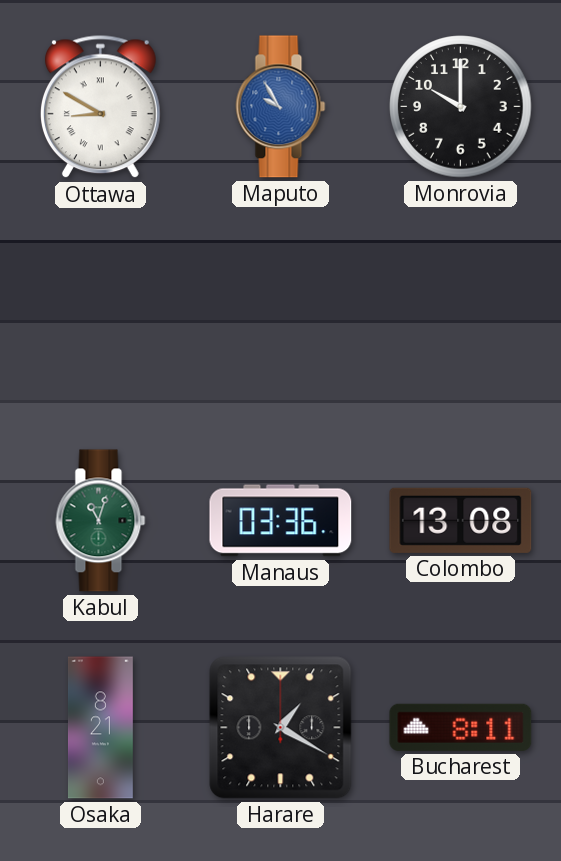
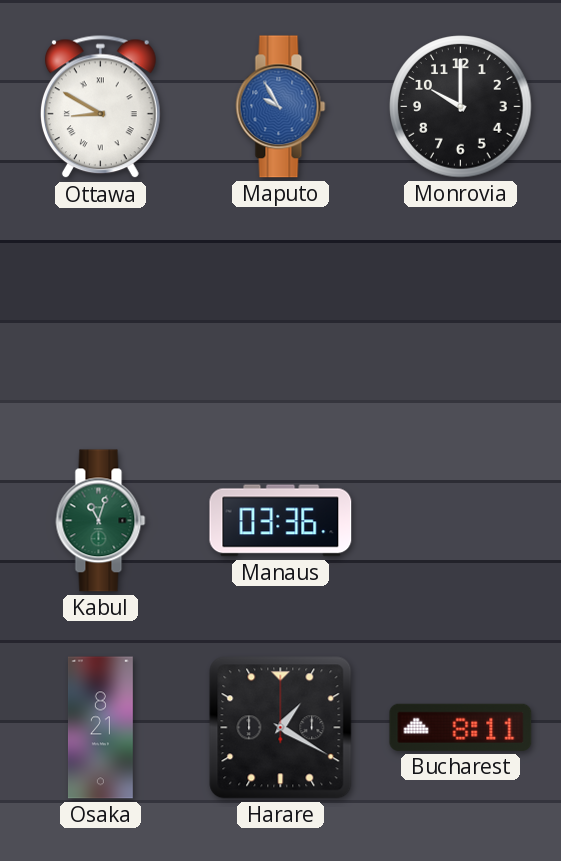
Colombo: 13:08 -> none
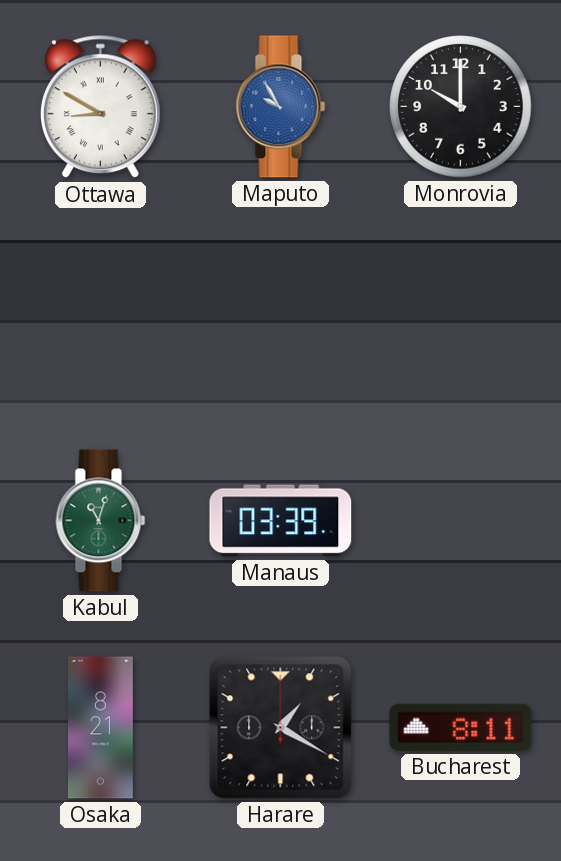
Manaus: 03:36 -> 03:39
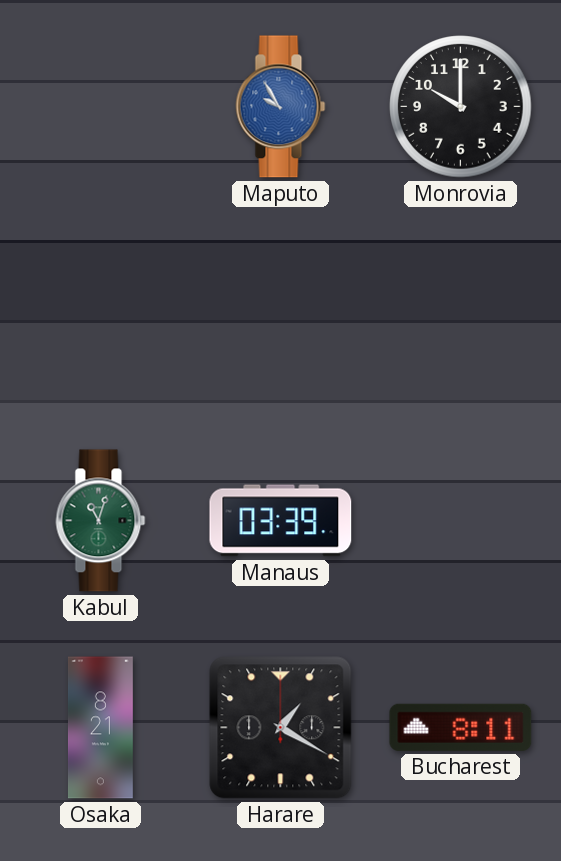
Ottawa: 8:50 -> none
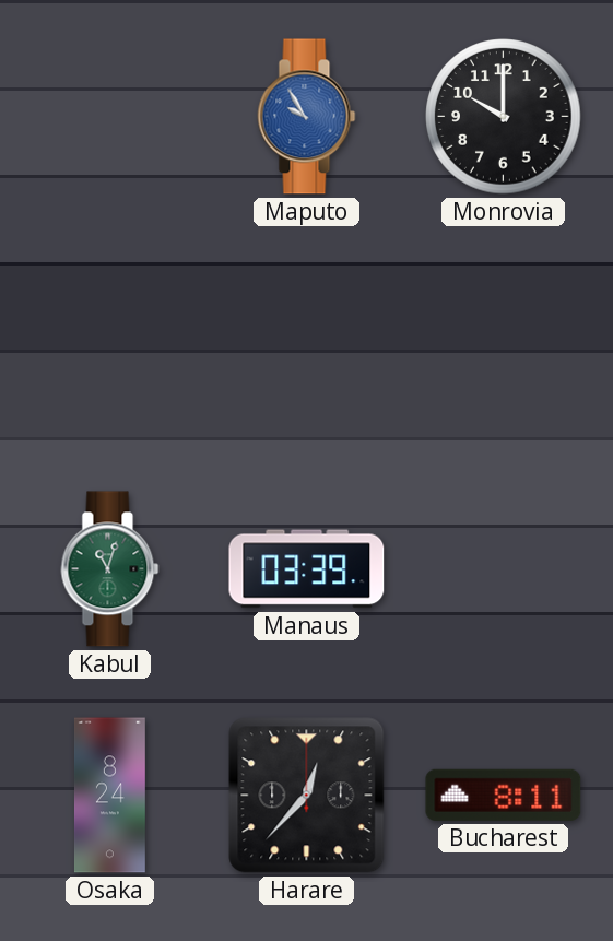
Osaka: 8:21 -> 8:24
Harare: 1:20 -> 12:37
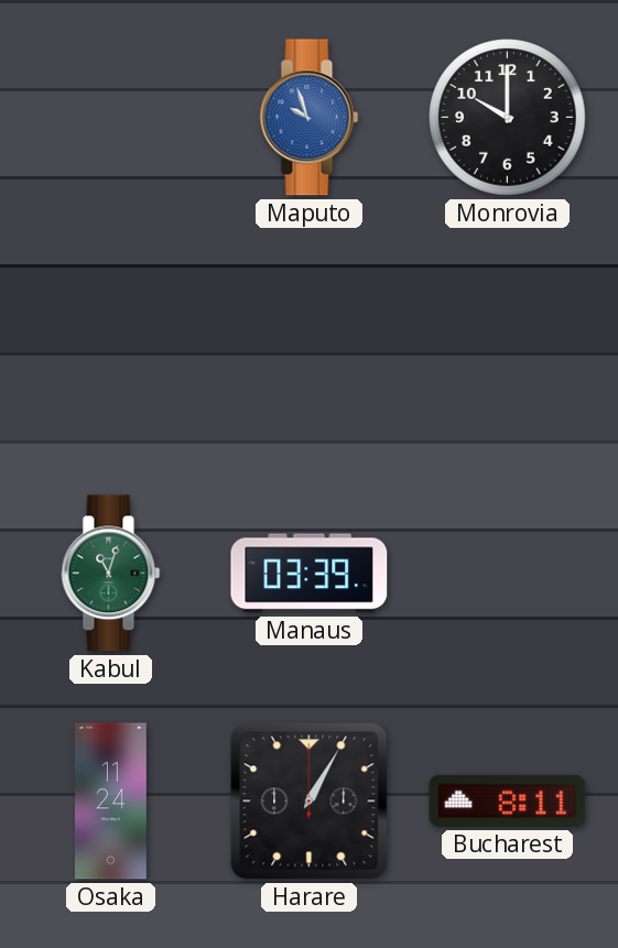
Maputo: 9:55 -> 9:57
Osaka: 8:24 -> 11:24
Harare: 12:37 -> 1:05
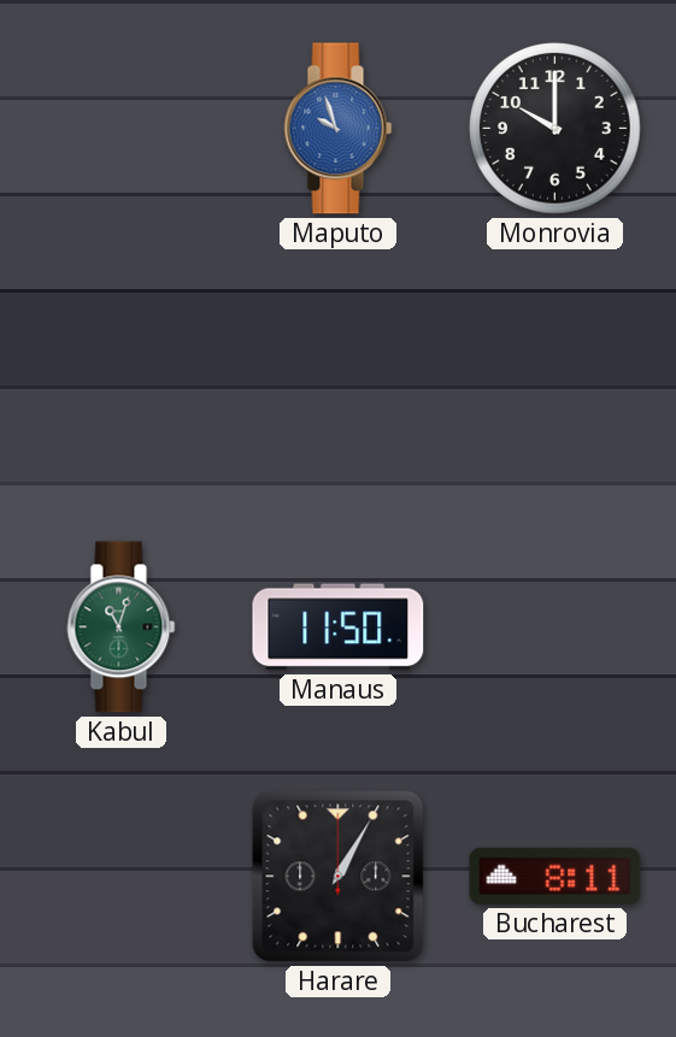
Manaus: 03:39 -> 11:50
Osaka: 11:24 -> none
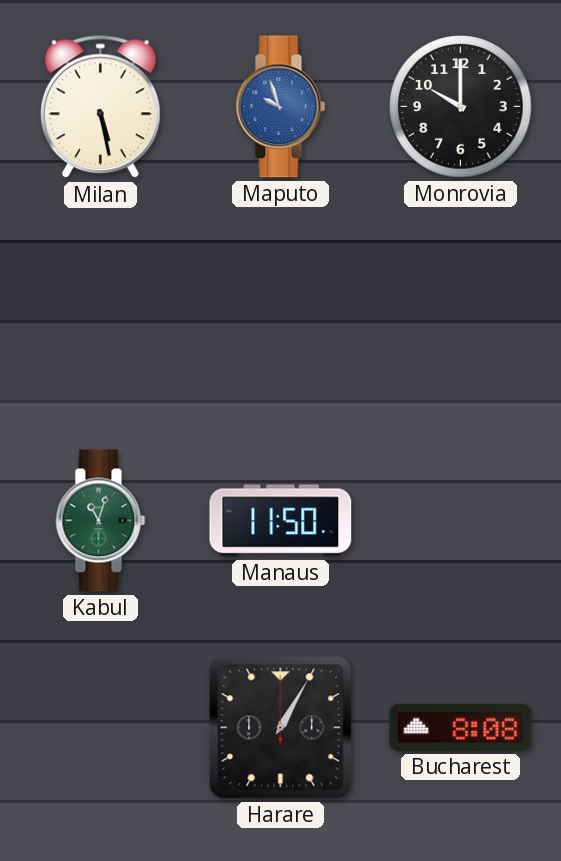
Milan: none -> 5:28
Bucharest: 8:11 -> 8:08
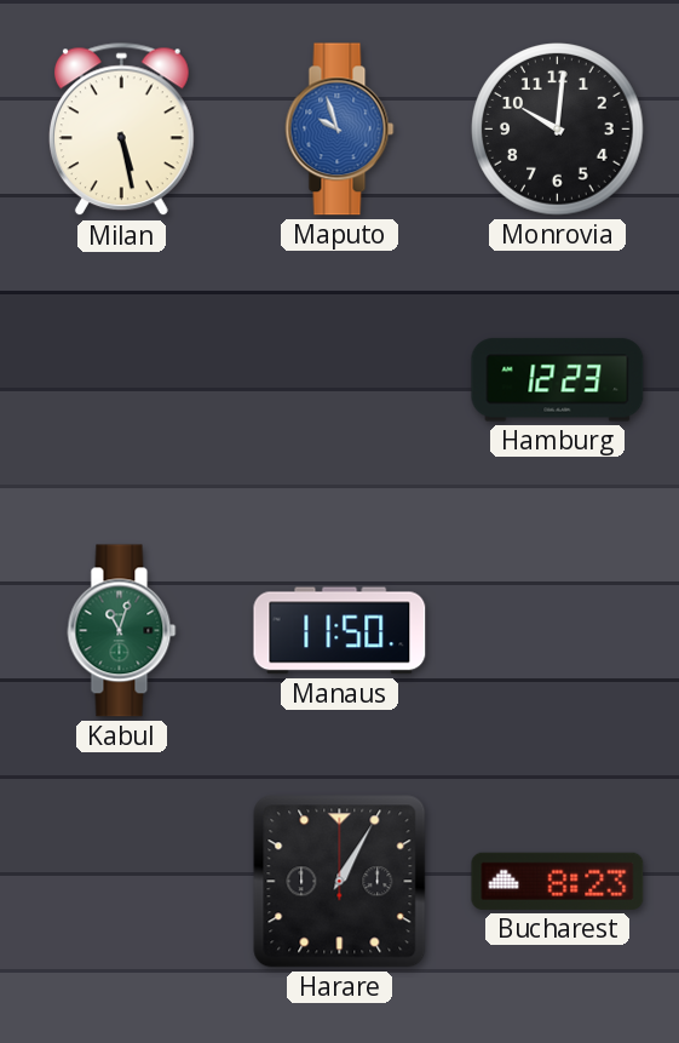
Monrovia: 10:00 -> 10:01
Hamburg: none -> 12:23
Bucharest: 8:08 -> 8:23
